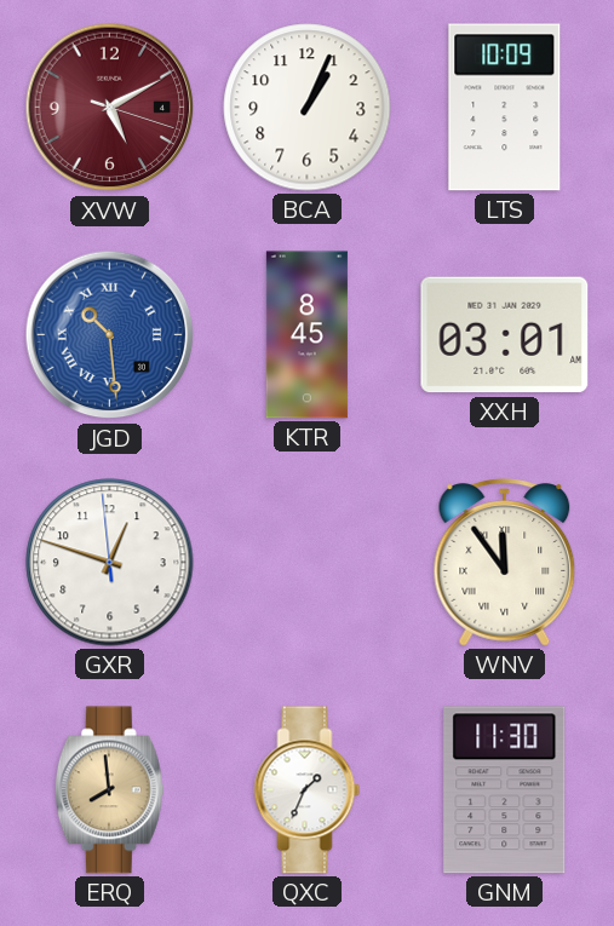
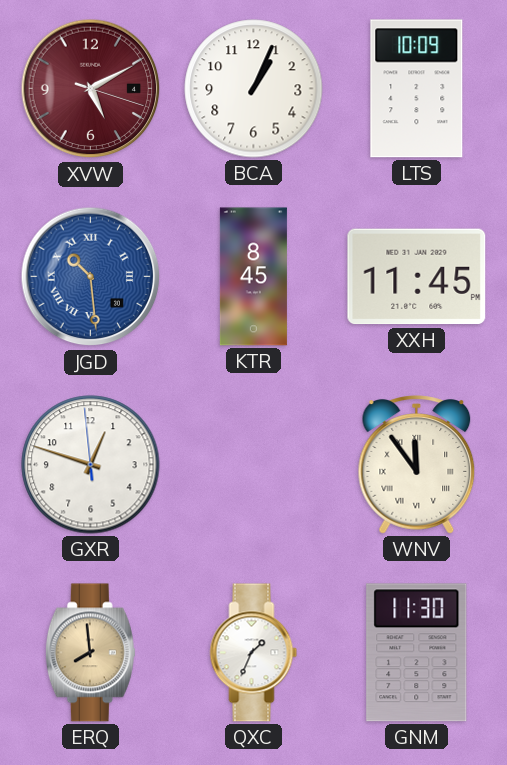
XXH: 03:01 -> 11:45
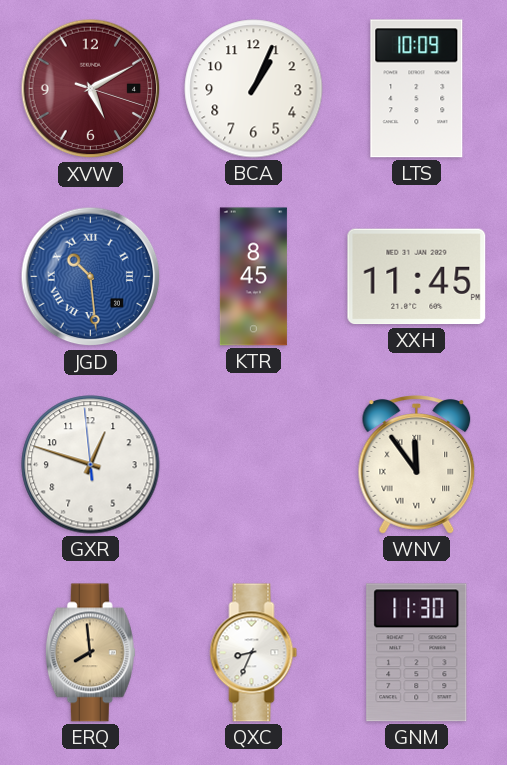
QXC: 1:34 -> 8:34
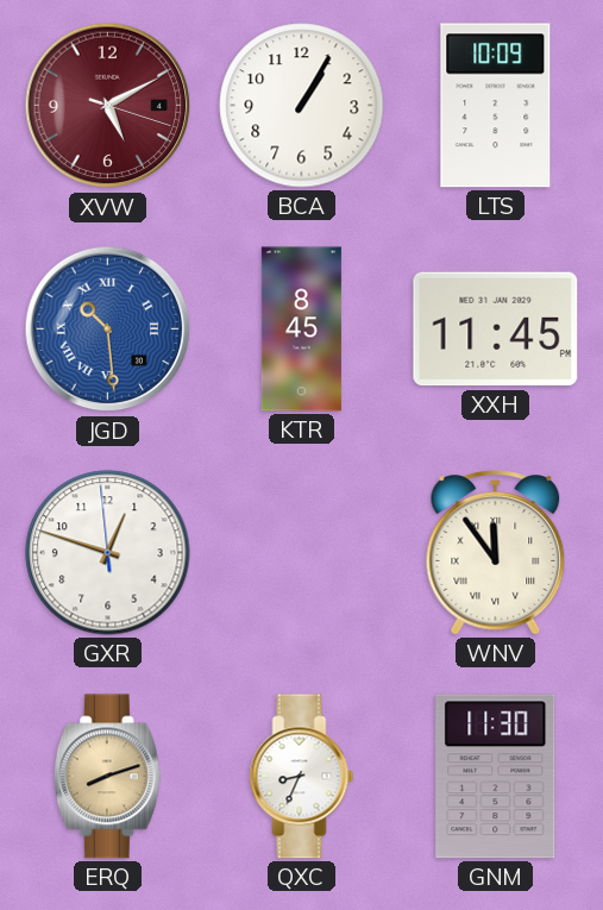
BCA: 1:04 -> 1:05
ERQ: 7:59 -> 8:12
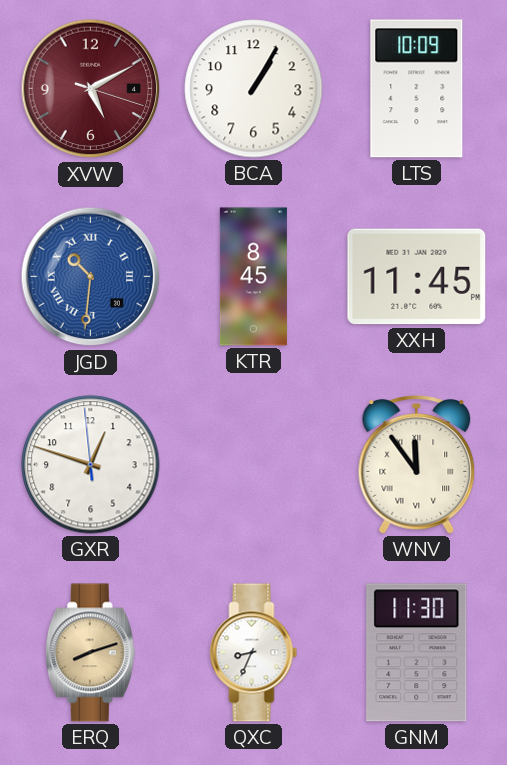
JGD: 10:29 -> 10:31
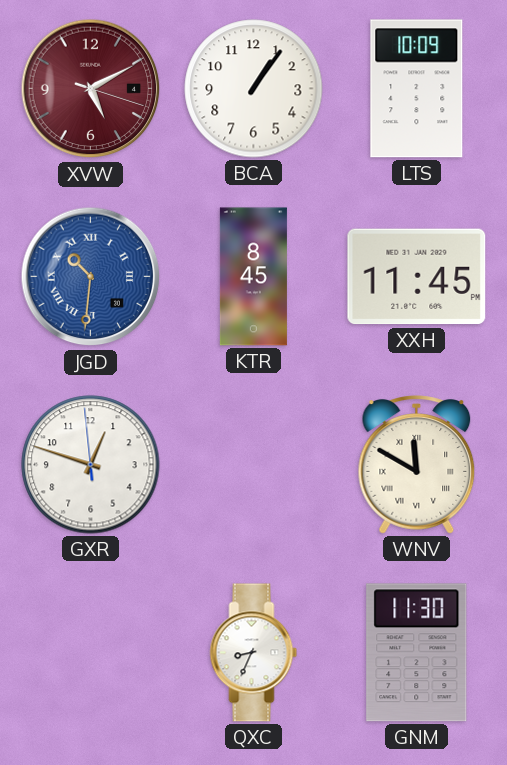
BCA: 1:05 -> 1:06
WNV: 11:54 -> 11:50
ERQ: 8:12 -> none
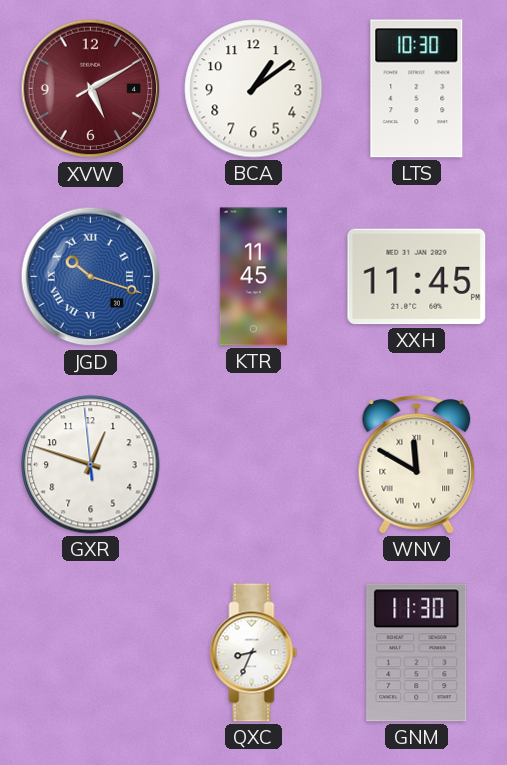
XVW: 5:10:18 -> 5:10:10
BCA: 1:06 -> 1:09
LTS: 10:09 -> 10:30
JGD: 10:31 -> 10:18
KTR: 8:45 -> 11:45
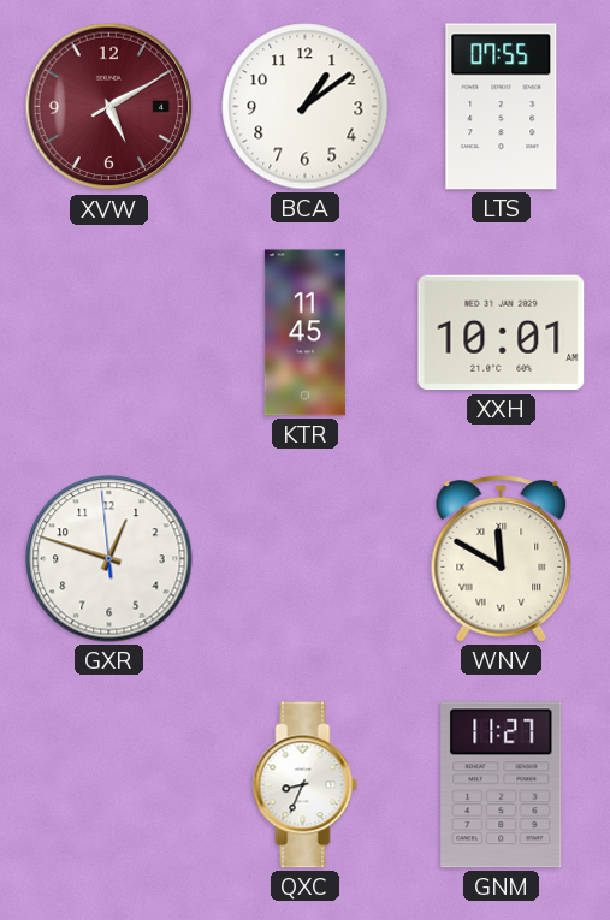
LTS: 10:30 -> 07:55
JGD: 10:18 -> none
XXH: 11:45 -> 10:01
GNM: 11:30 -> 11:27
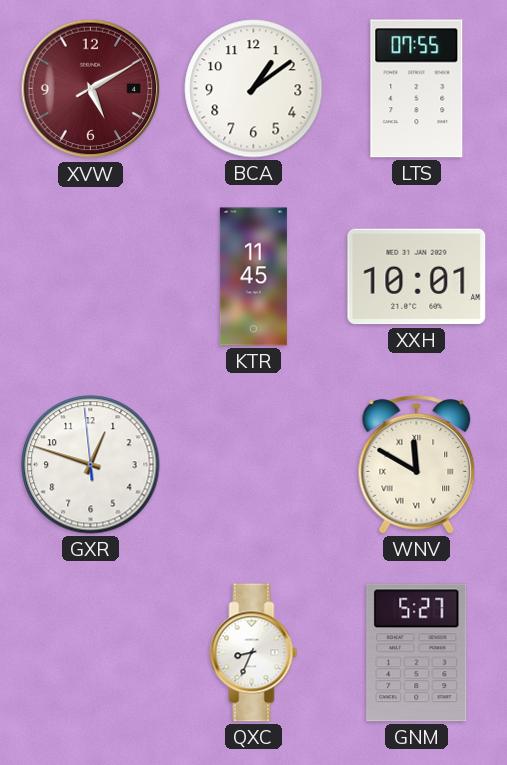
GNM: 11:27 -> 5:27
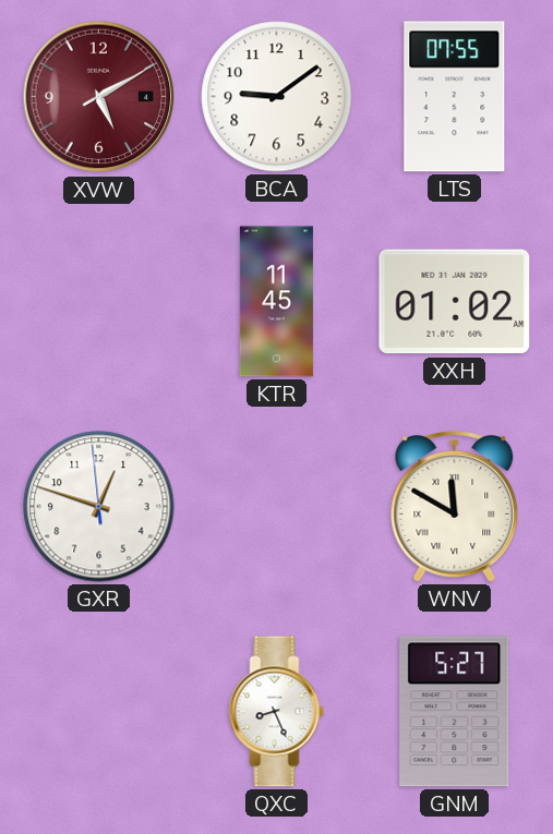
BCA: 1:09 -> 9:09
XXH: 10:01 -> 01:02
QXC: 8:34 -> 8:26
